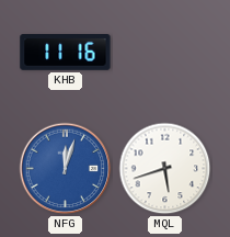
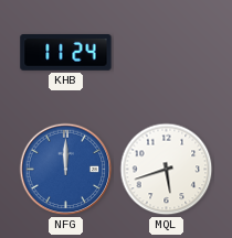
KHB: 11:16 -> 11:24
NFG: 12:03 -> 12:00
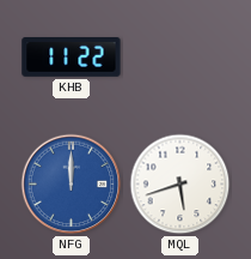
KHB: 11:24 -> 11:22
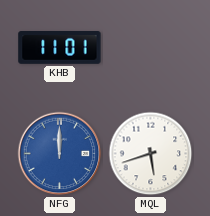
KHB: 11:22 -> 11:01
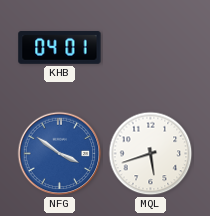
KHB: 11:01 -> 04:01
NFG: 12:00 -> 3:51
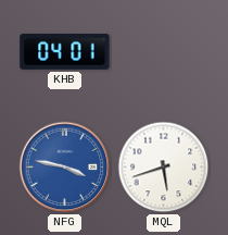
NFG: 3:51 -> 3:47
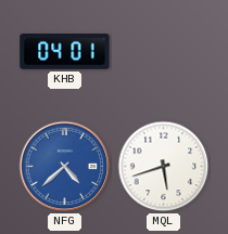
NFG: 3:47 -> 4:38
